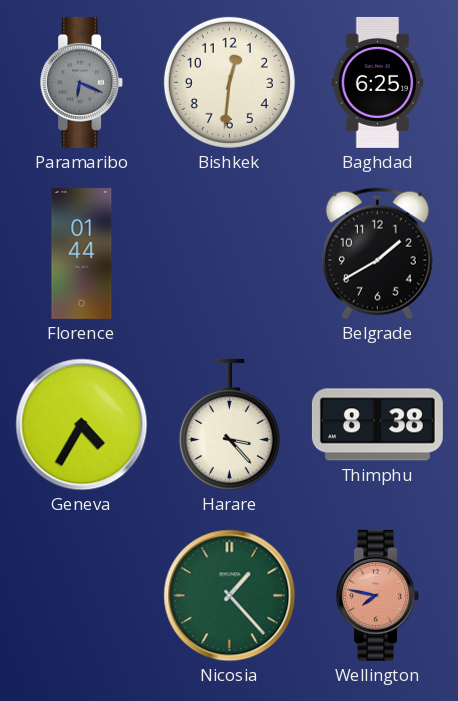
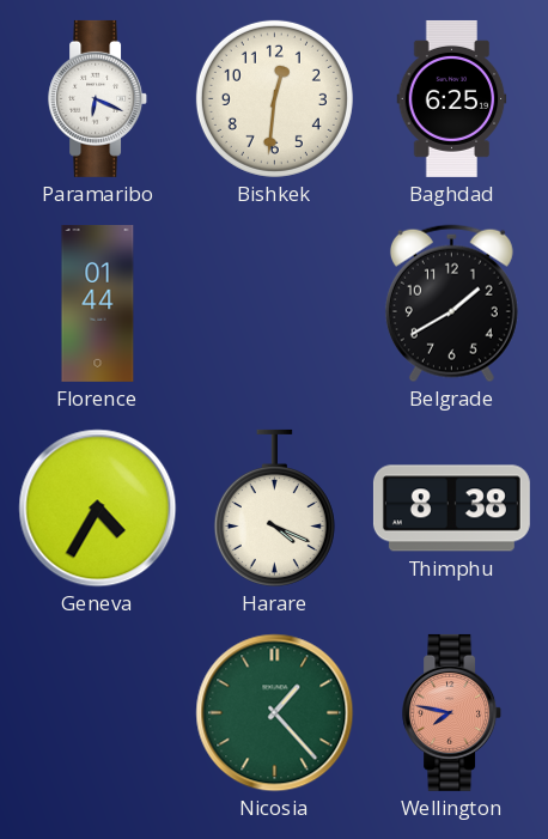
Paramaribo dial: grey -> white
Harare: 3:23 -> 4:19
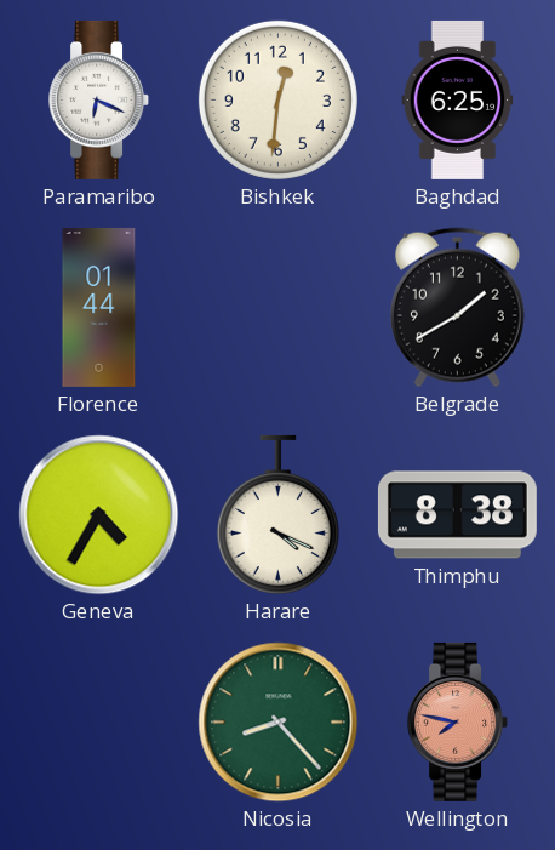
Nicosia: 1:23 -> 8:23
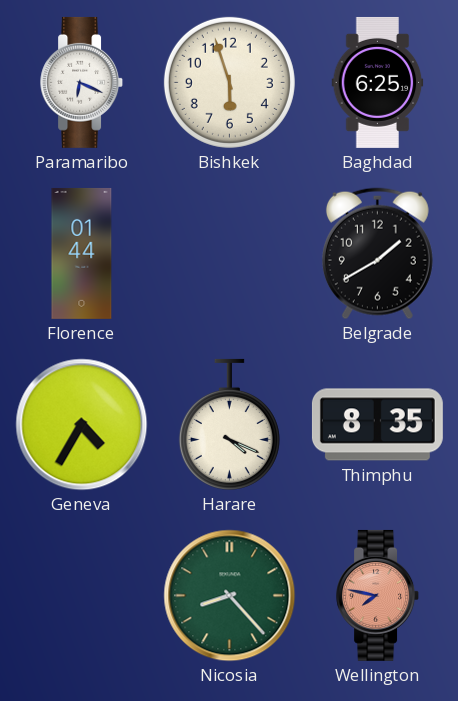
Bishkek: 12:31 -> 5:57
Thimphu: 8:38 -> 8:35
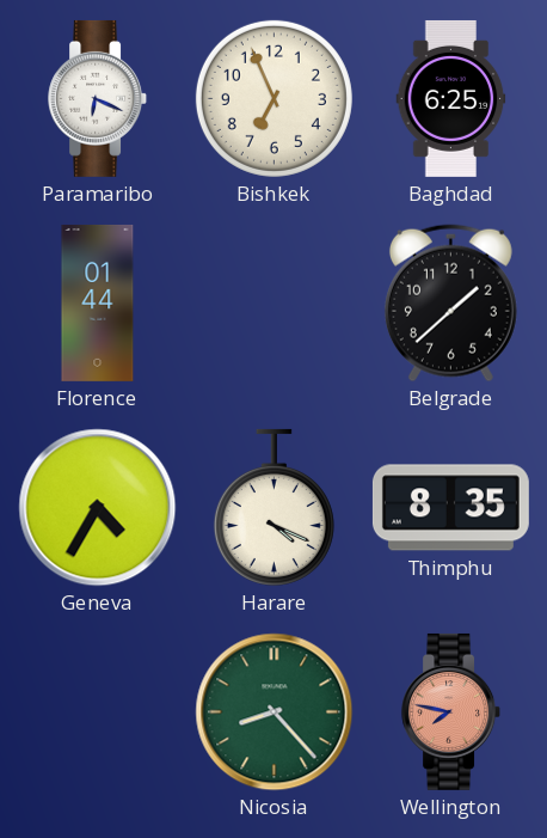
Bishkek: 5:57 -> 6:56
Belgrade: 1:40 -> 1:38
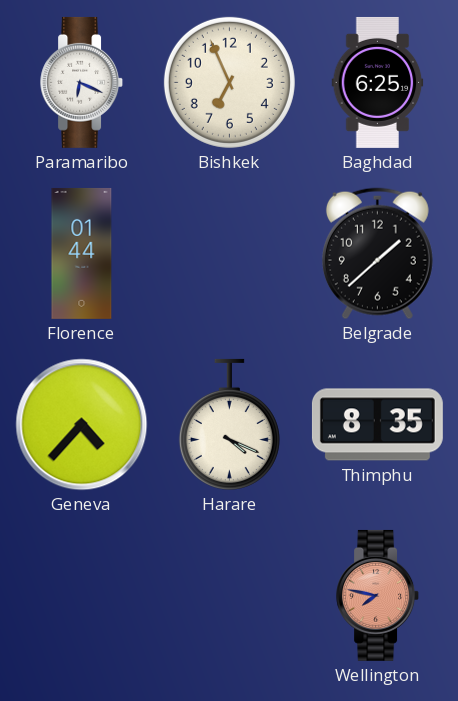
Geneva: 4:35 -> 4:37
Nicosia: 8:23 -> none
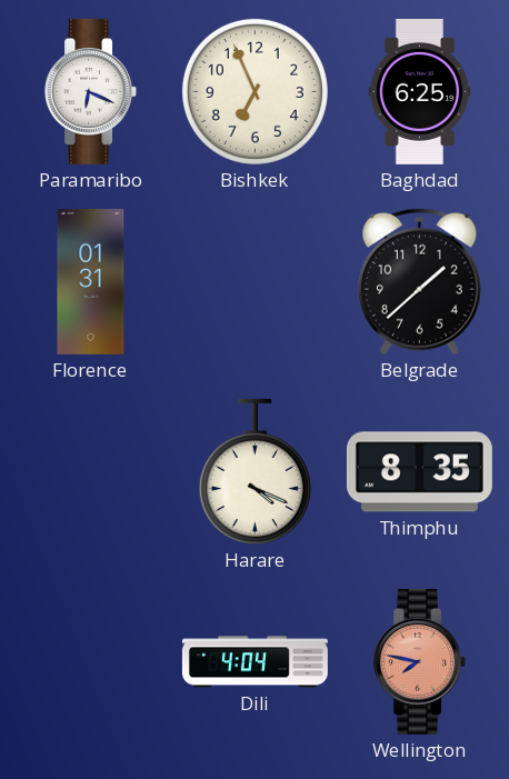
Florence: 01:44 -> 01:31
Geneva: 4:37 -> none
Dili: none -> 4:04
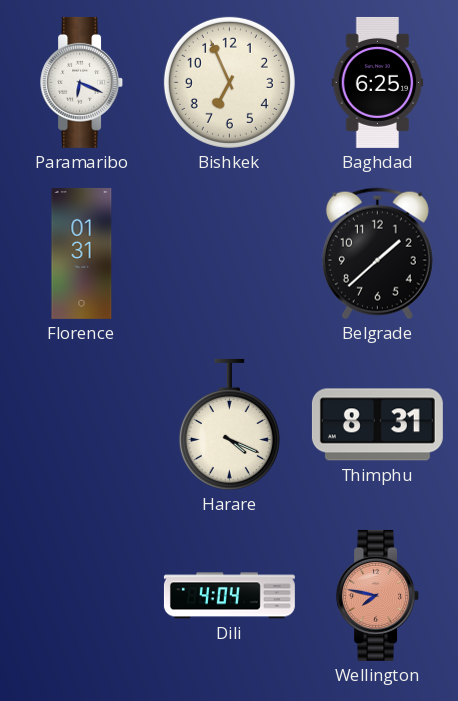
Thimphu: 8:35 -> 8:31
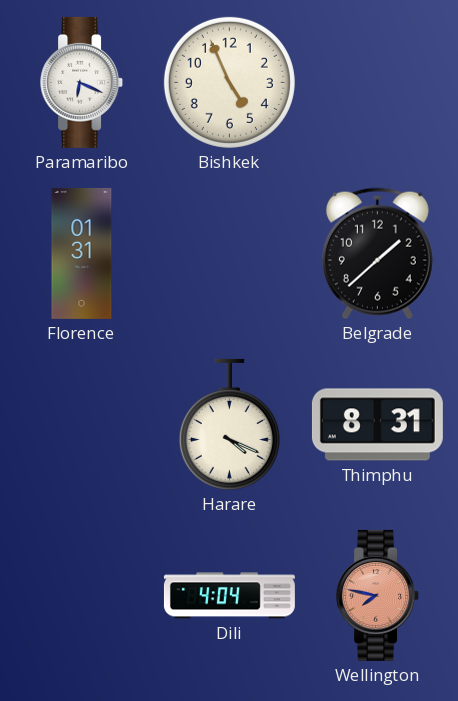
Bishkek: 6:56 -> 4:56
Baghdad: 6:25 -> none
